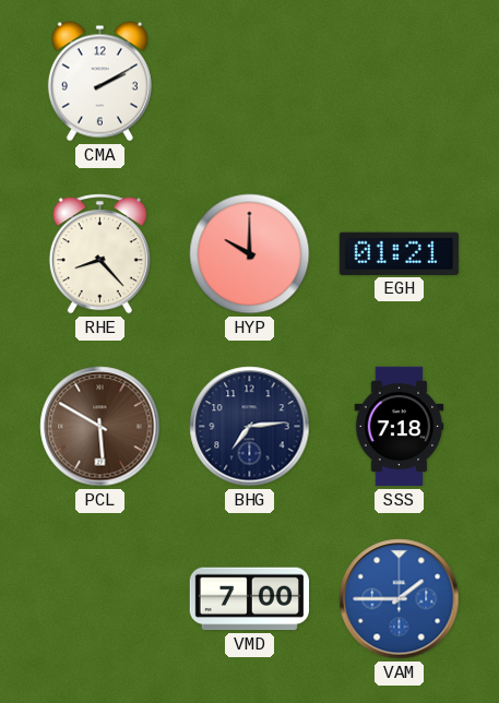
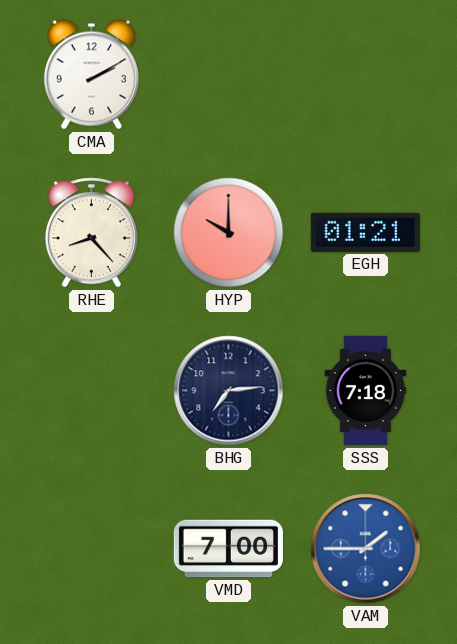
PCL: 5:50 -> none
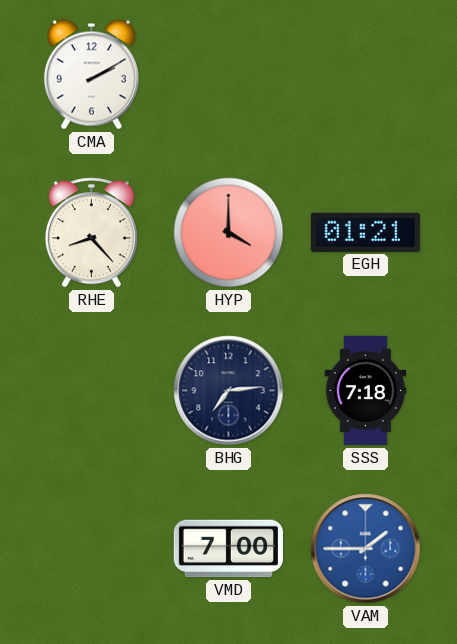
HYP: 10:00 -> 4:00
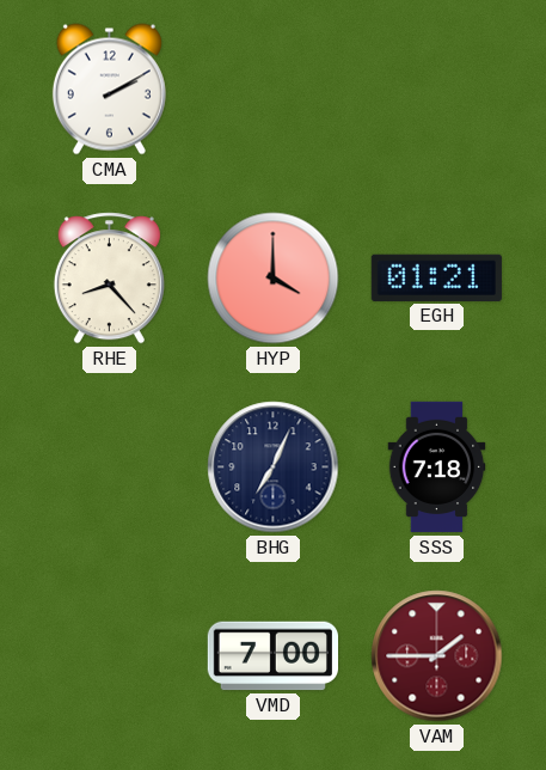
BHG: 7:14 -> 7:04
VAM dial: blue -> burgundy
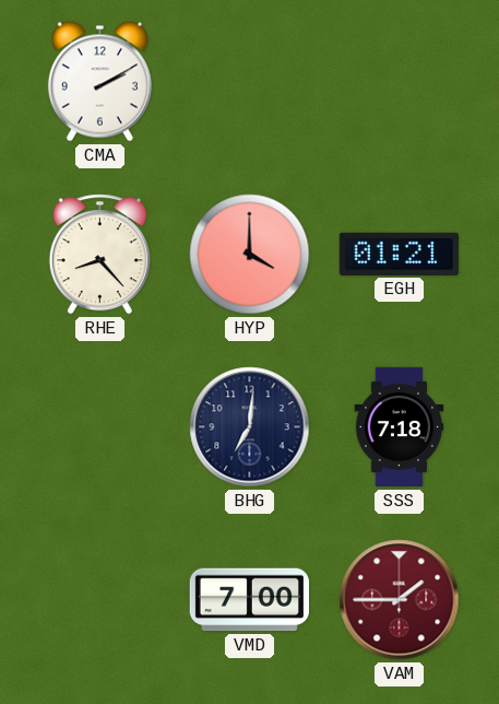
BHG: 7:04 -> 7:01
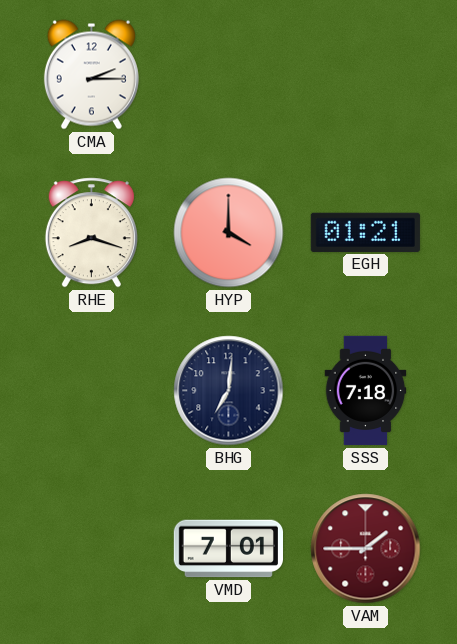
CMA: 2:10 -> 2:15
RHE: 8:23 -> 8:18
VMD: 7:00 -> 7:01
